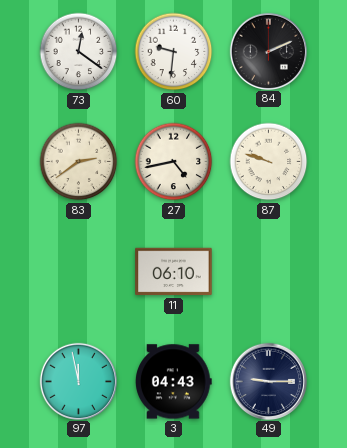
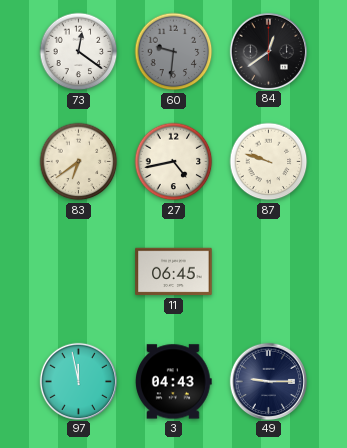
60 dial: white -> grey
84: 2:11 -> 12:39
83: 2:39 -> 6:39
11: 06:10 -> 06:45
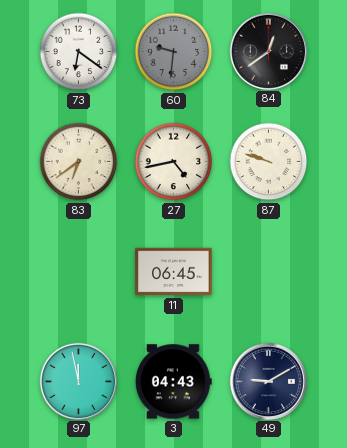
73: 12:21 -> 6:21
49: 9:15 -> 9:10
